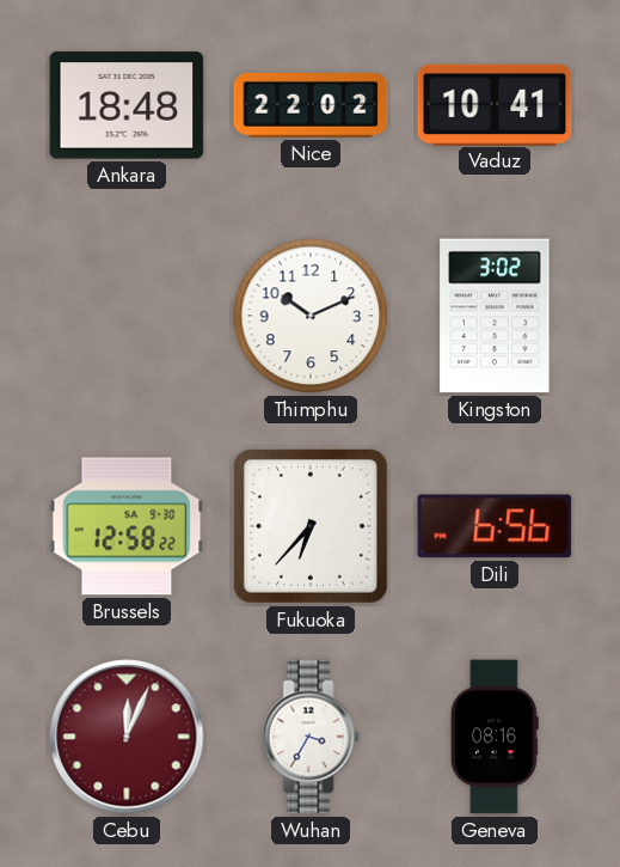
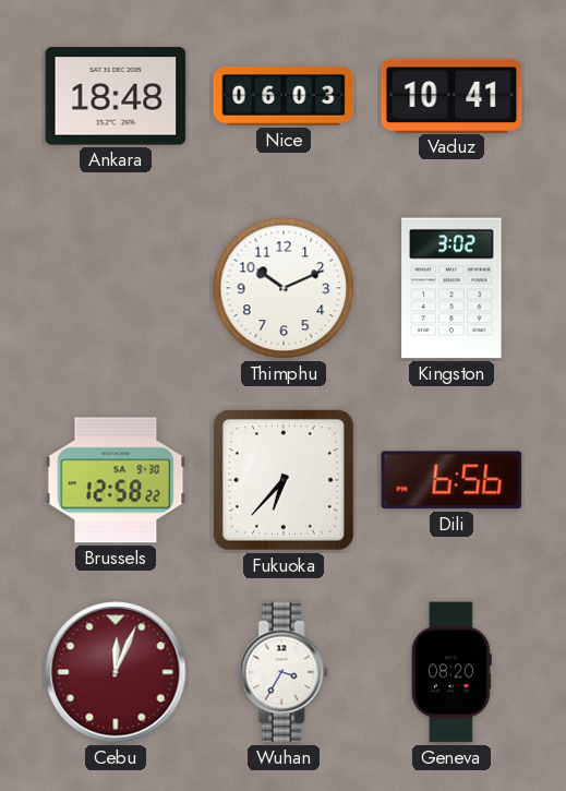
Nice: 22:02 -> 06:03
Geneva: 08:16 -> 08:20
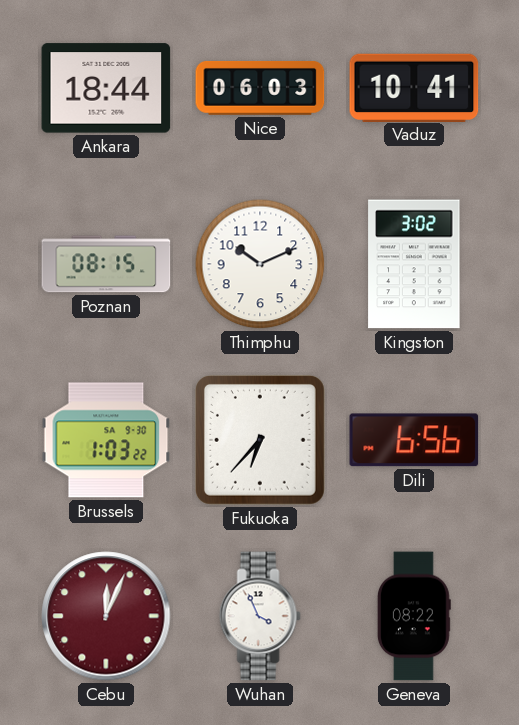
Ankara: 18:48 -> 18:44
Poznan: none -> 08:15
Brussels: 12:58 -> 1:03
Wuhan: 3:35 -> 3:56
Geneva: 08:20 -> 08:22
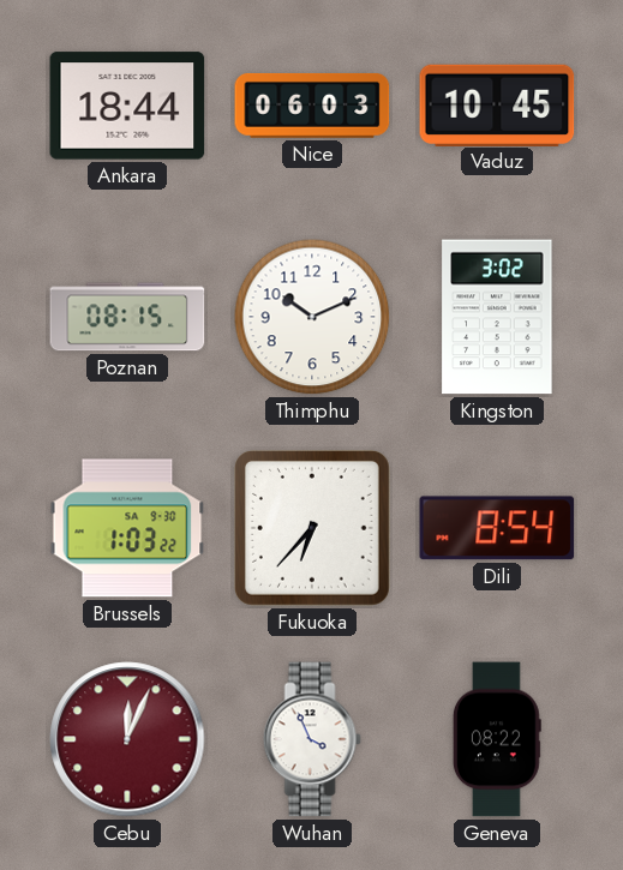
Vaduz: 10:41 -> 10:45
Dili: 6:56 -> 8:54
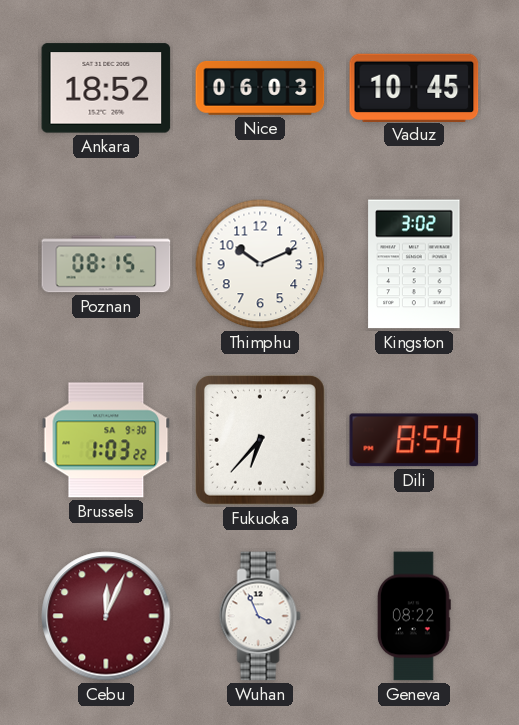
Ankara: 18:44 -> 18:52
